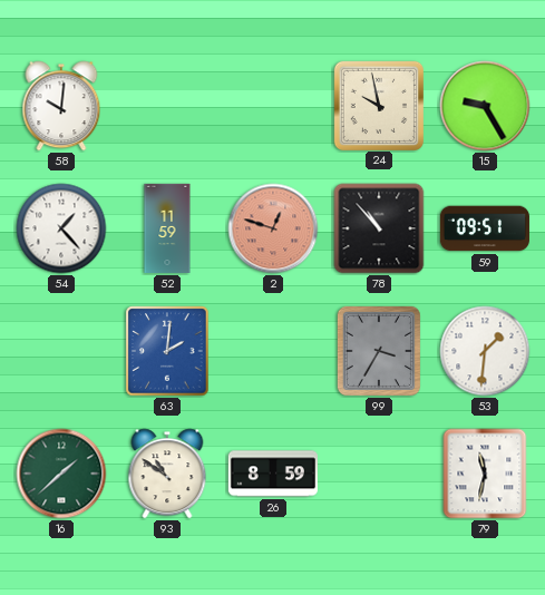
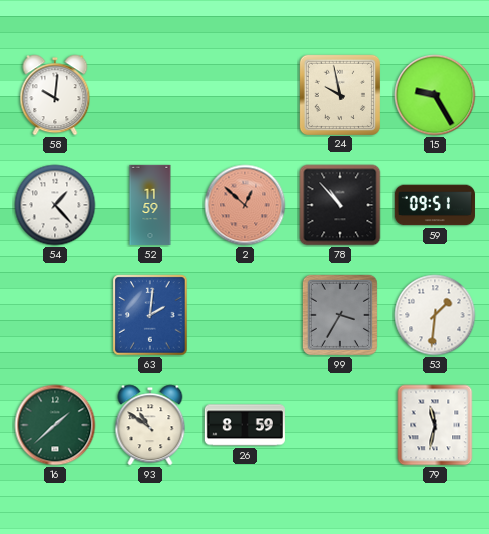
2: 12:48 -> 12:52
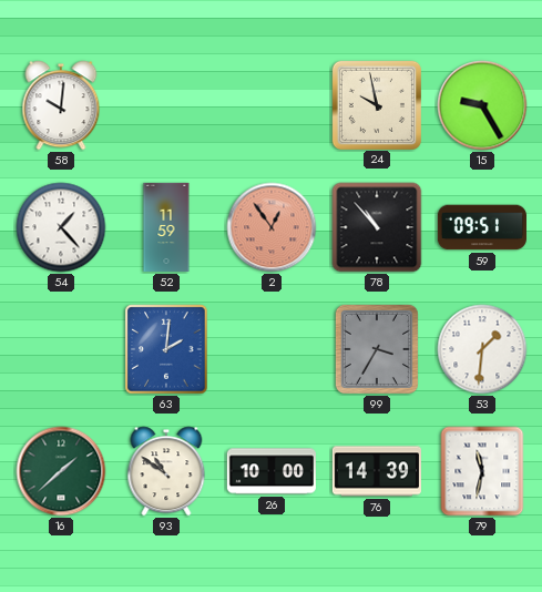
2: 12:52 -> 12:54
26: 8:59 -> 10:00
76: none -> 14:39
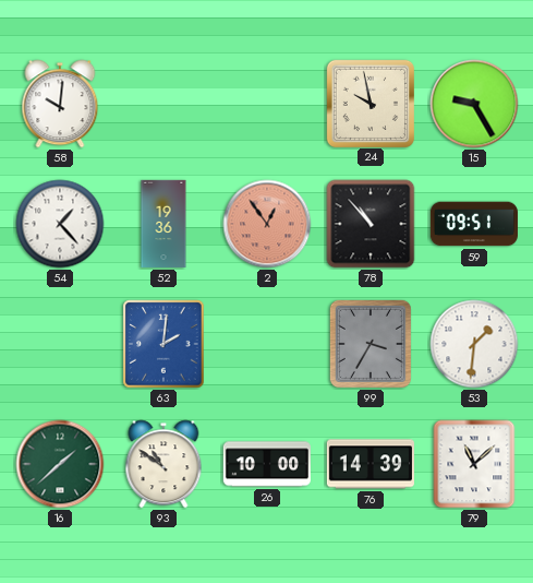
52: 11:59 -> 19:36
79: 11:32 -> 11:08
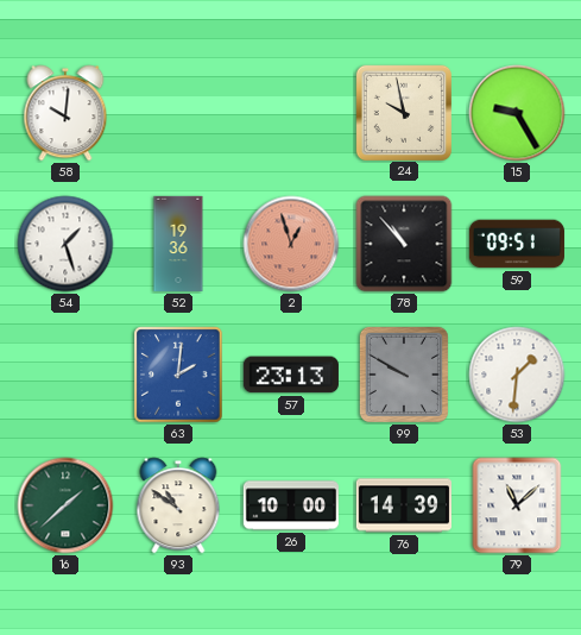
54: 1:23 -> 1:27
2: 12:54 -> 12:57
57: none -> 23:13
99: 3:35 -> 9:50
